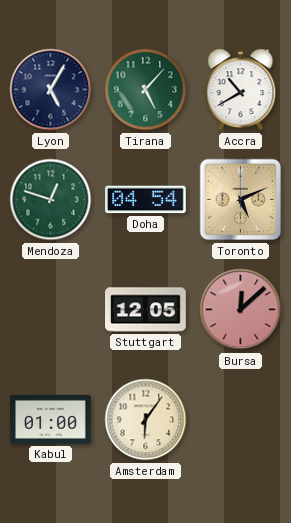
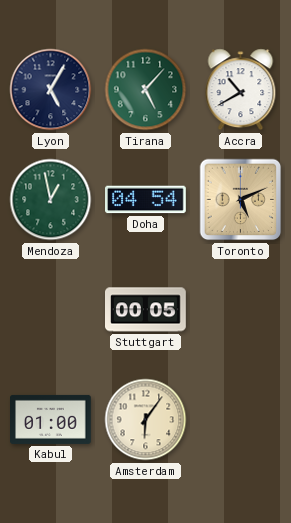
Mendoza: 12:48 -> 12:58
Stuttgart: 12:05 -> 00:05
Bursa: 12:08 -> none
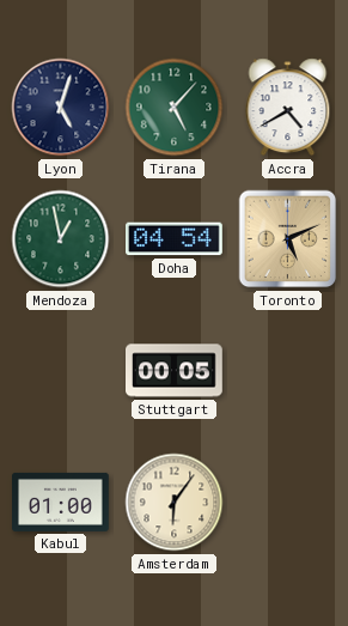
Lyon: 5:05 -> 5:03
Accra: 10:40 -> 4:40
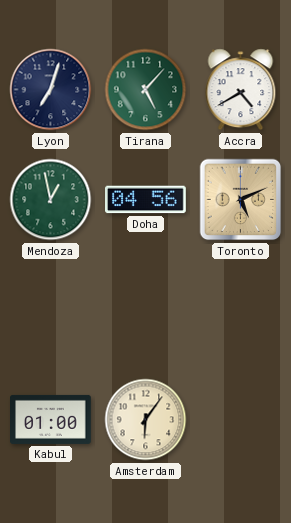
Lyon: 5:03 -> 7:03
Doha: 04:54 -> 04:56
Stuttgart: 00:05 -> none
